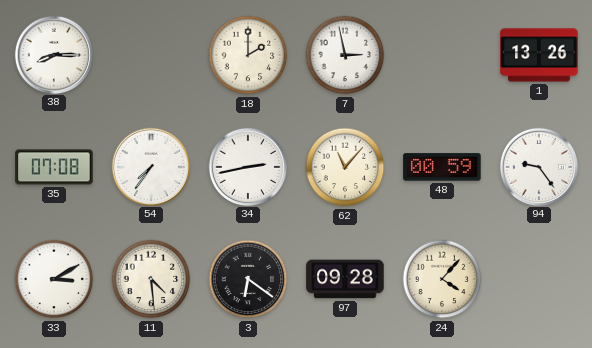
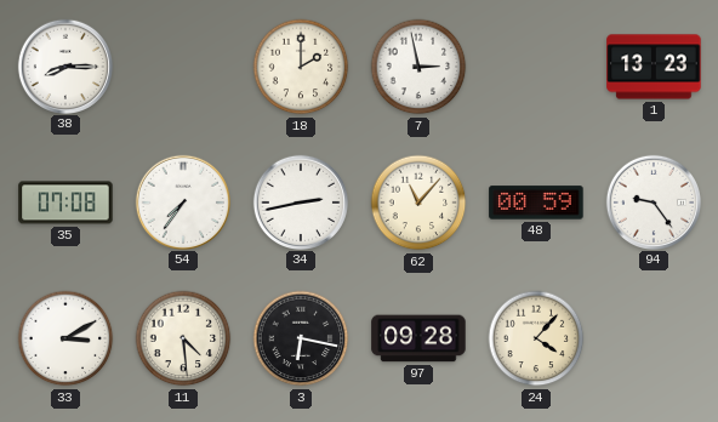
1: 13:26 -> 13:23
3: 6:21 -> 6:17
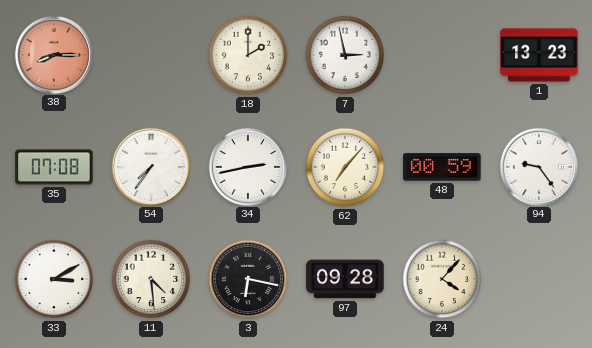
38 dial: white -> salmon
62: 11:07 -> 7:07
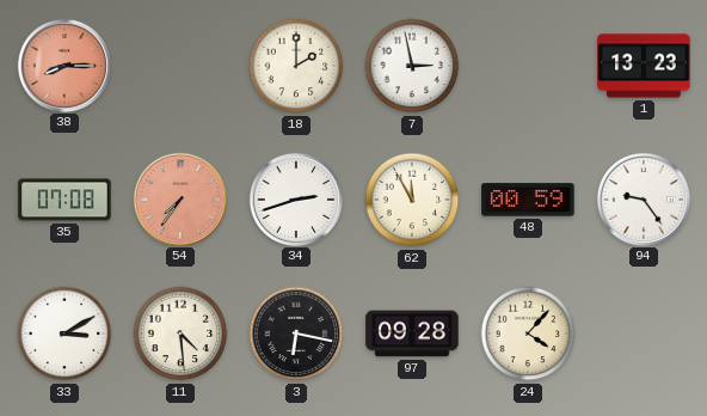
54 dial: white -> salmon
34: 2:43 -> 2:42
62: 7:07 -> 11:55
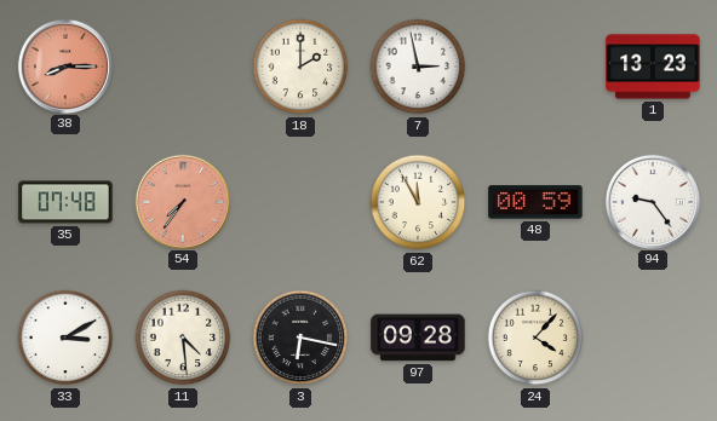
35: 07:08 -> 07:48
34: 2:42 -> none
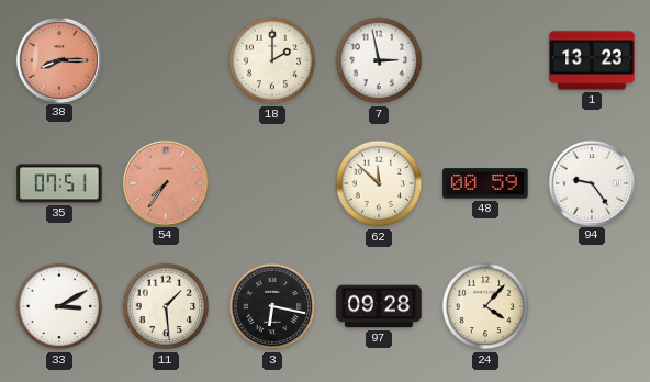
35: 07:48 -> 07:51
62: 11:55 -> 11:52
11: 4:29 -> 1:29
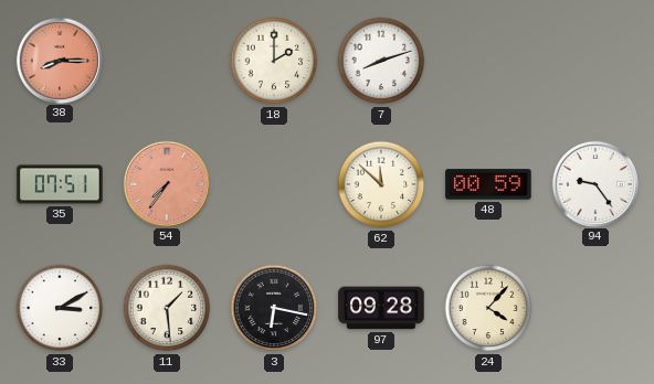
7: 2:58 -> 8:12
1: 13:23 -> none
